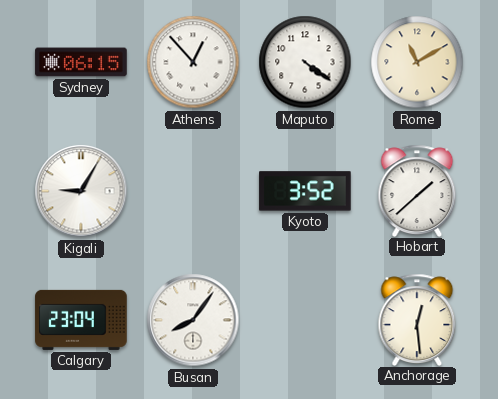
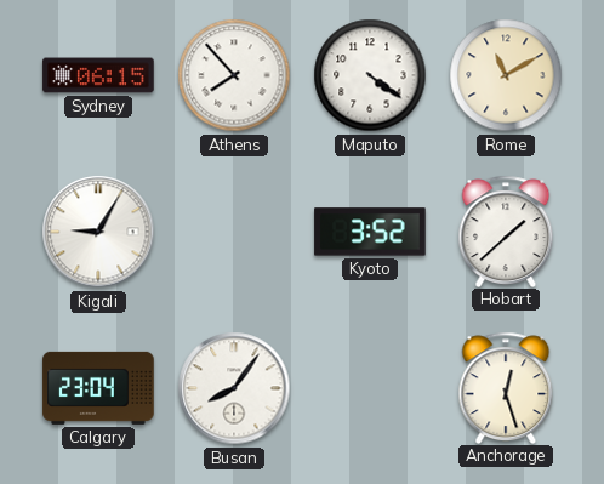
Athens: 12:53 -> 7:53
Anchorage: 12:29 -> 12:27
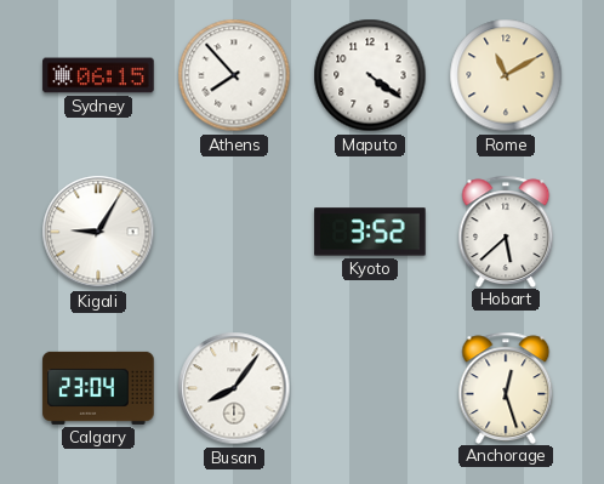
Hobart: 1:38 -> 5:38
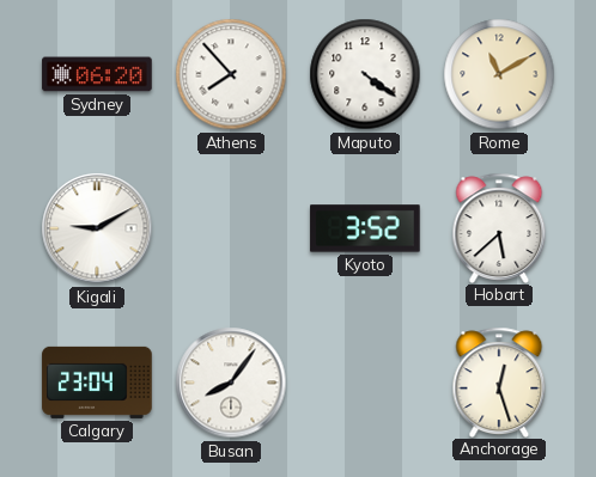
Sydney: 06:15 -> 06:20
Kigali: 9:05 -> 9:10
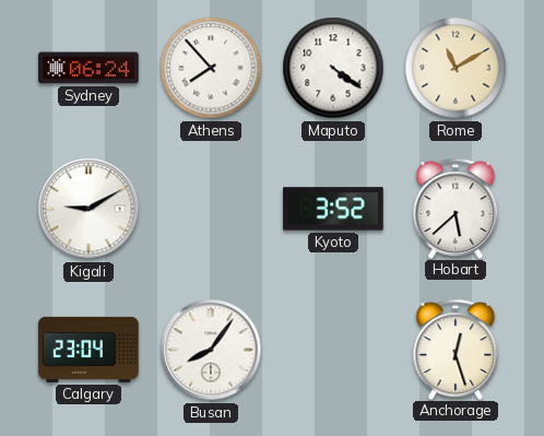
Sydney: 06:20 -> 06:24
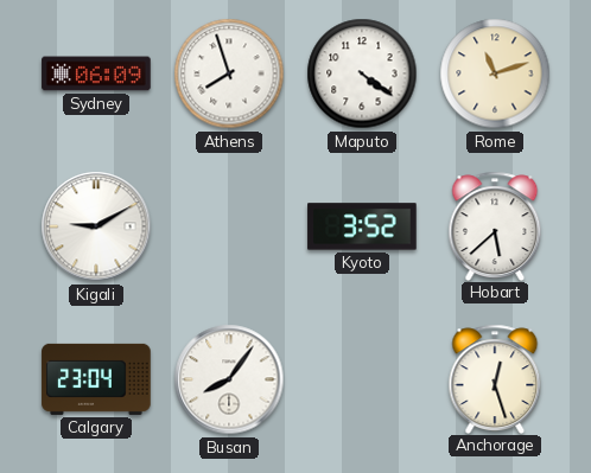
Sydney: 06:24 -> 06:09
Athens: 7:53 -> 7:57
Rome: 11:10 -> 11:12
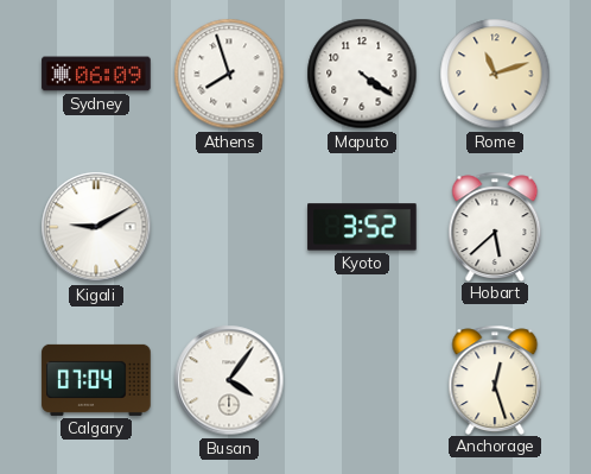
Calgary: 23:04 -> 07:04
Busan: 8:06 -> 4:06
